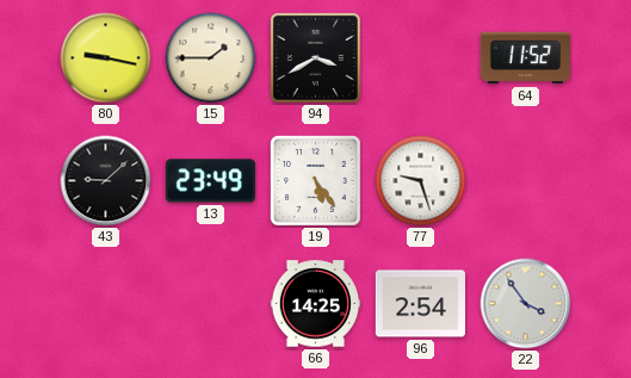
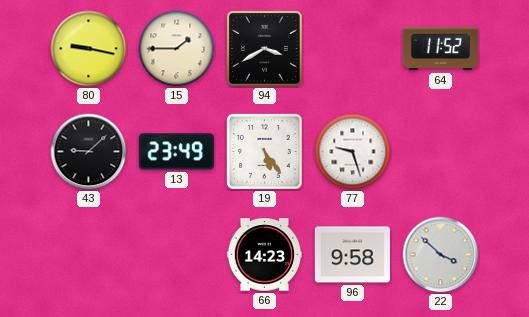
66: 14:25 -> 14:23
96: 2:54 -> 9:58
22: 3:54 -> 3:52
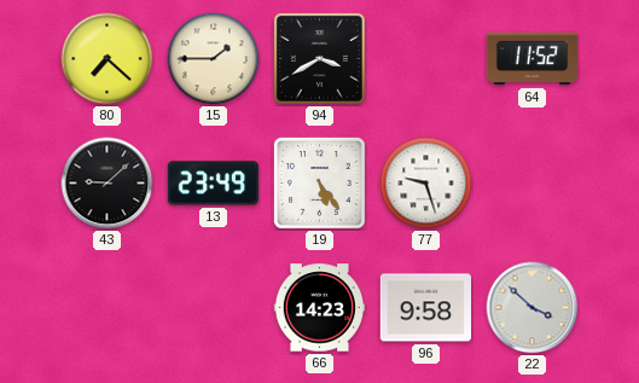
80: 9:17 -> 7:22
